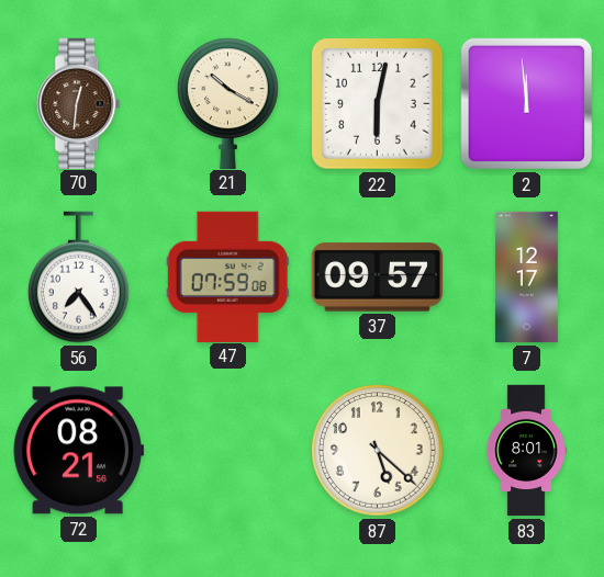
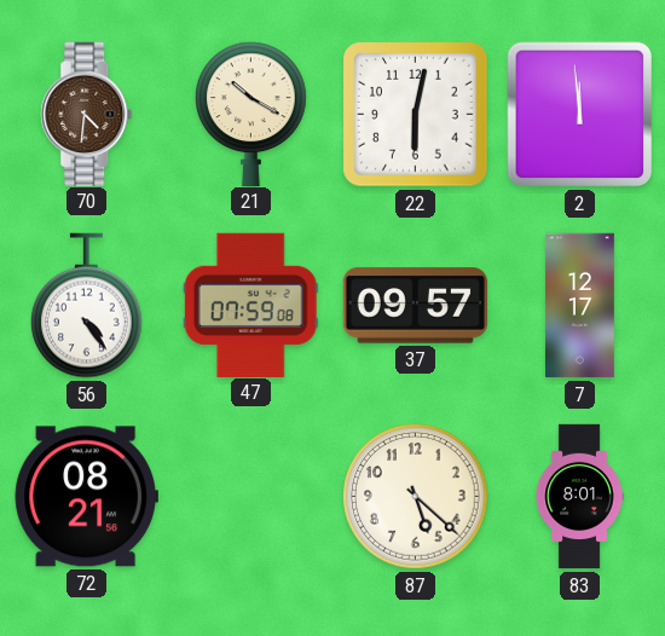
70: 12:31 -> 4:31
56: 7:24 -> 4:24
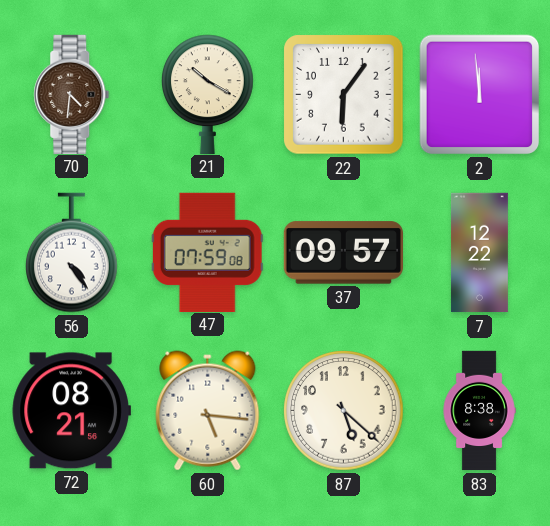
22: 6:02 -> 6:06
7: 12:17 -> 12:22
60: none -> 5:16
83: 8:01 -> 8:38
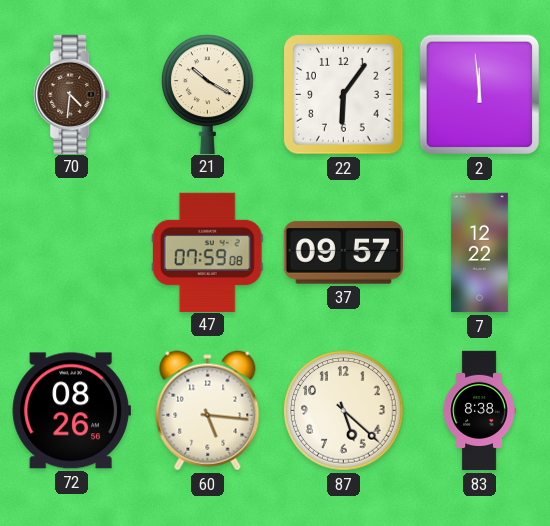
56: 4:24 -> none
72: 08:21 -> 08:26
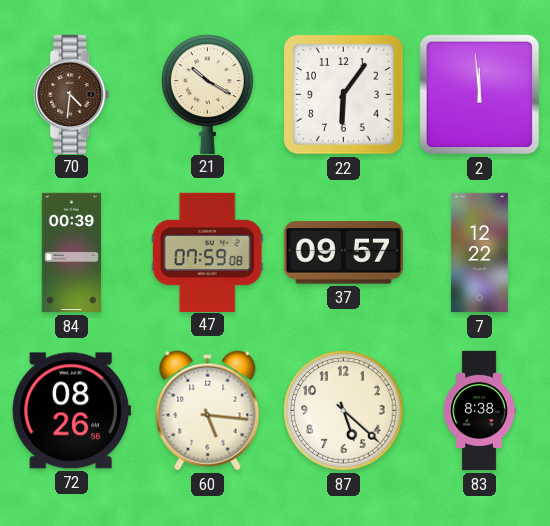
84: none -> 00:39
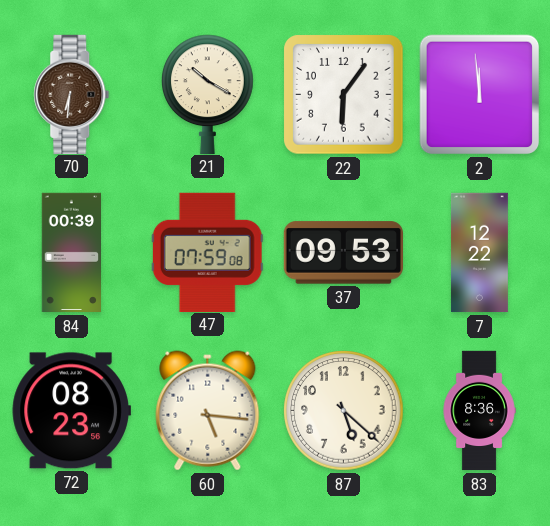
70: 4:31 -> 6:31
37: 09:57 -> 09:53
72: 08:26 -> 08:23
83: 8:38 -> 8:36
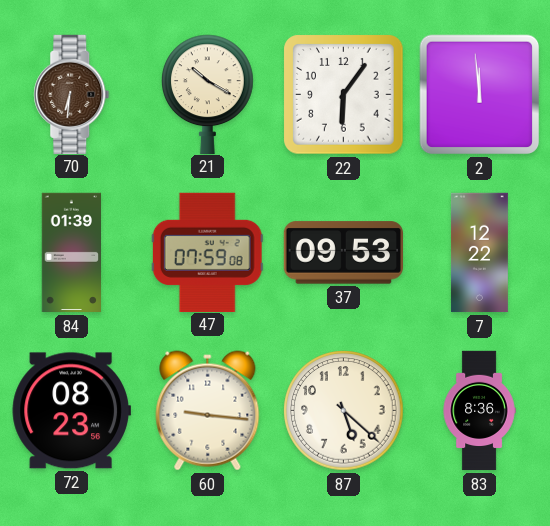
84: 00:39 -> 01:39
60: 5:16 -> 9:16
